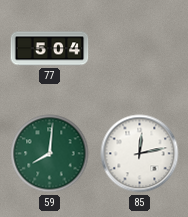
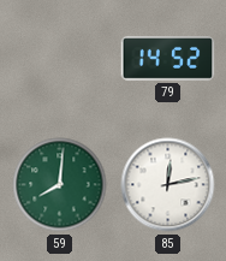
77: 5:04 -> none
79: none -> 14:52
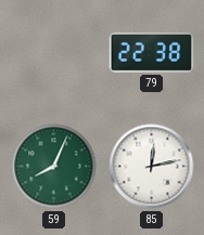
79: 14:52 -> 22:38
59: 8:01 -> 8:04
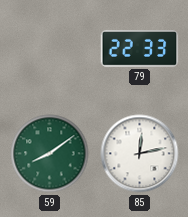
79: 22:38 -> 22:33
59: 8:04 -> 8:09
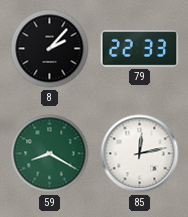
8: none -> 2:07
59: 8:09 -> 8:20
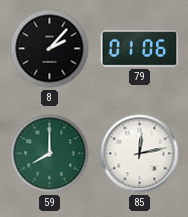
79: 22:33 -> 01:06
59: 8:20 -> 8:00
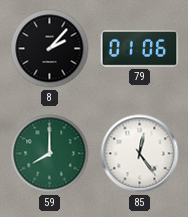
85: 12:13 -> 12:24
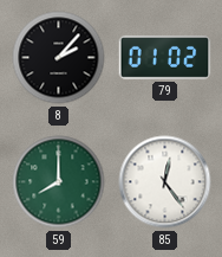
79: 01:06 -> 01:02
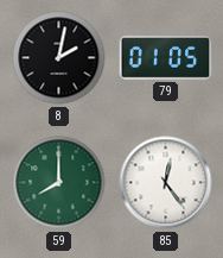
8: 2:07 -> 2:02
79: 01:02 -> 01:05
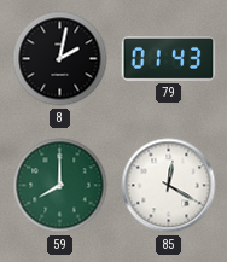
79: 01:05 -> 01:43
85: 12:24 -> 12:20
